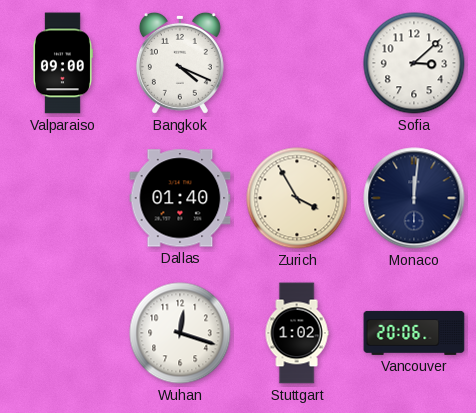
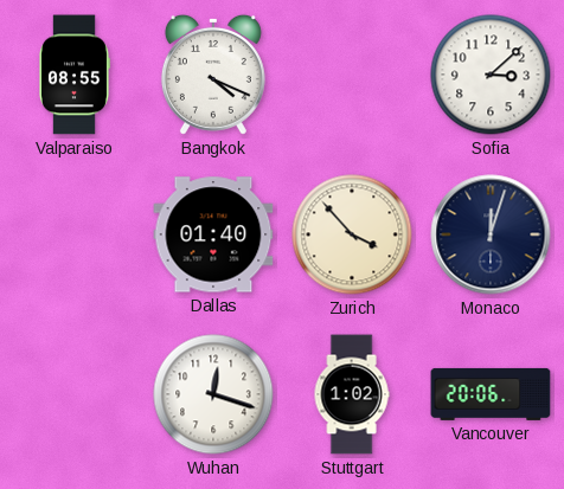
Valparaiso: 09:00 -> 08:55
Zurich: 3:55 -> 3:53
Monaco: 12:01 -> 12:03
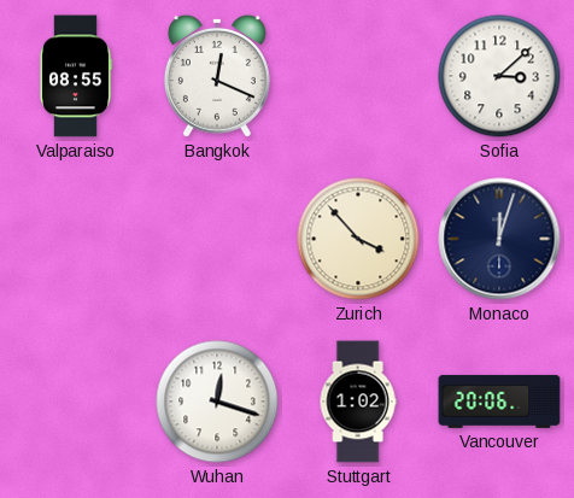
Bangkok: 4:19 -> 12:19
Dallas: 01:40 -> none
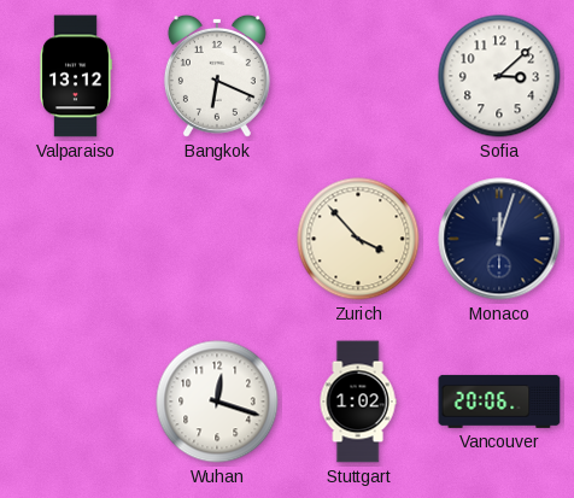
Valparaiso: 08:55 -> 13:12
Bangkok: 12:19 -> 6:19
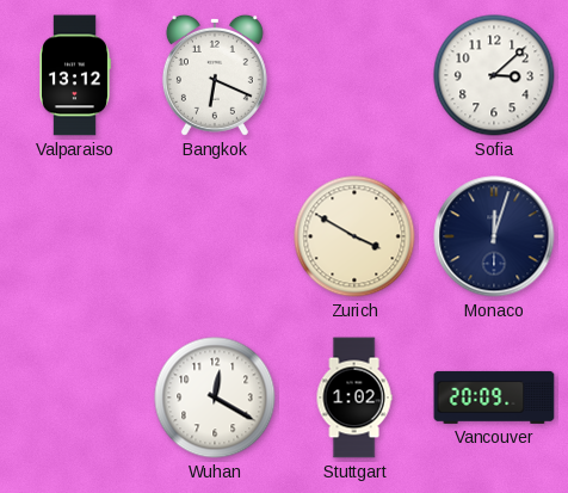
Zurich: 3:53 -> 3:50
Wuhan: 12:18 -> 12:20
Vancouver: 20:06 -> 20:09
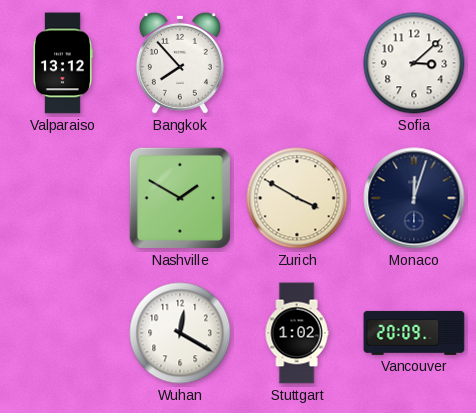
Bangkok: 6:19 -> 7:53
Nashville: none -> 1:50
